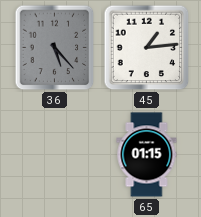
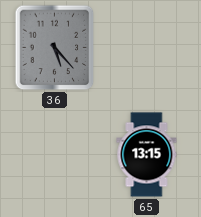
45: 1:14 -> none
65: 01:15 -> 13:15
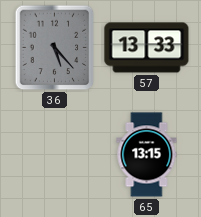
57: none -> 13:33
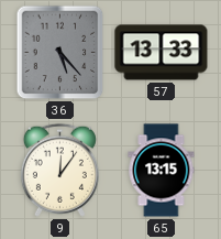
9: none -> 12:06
